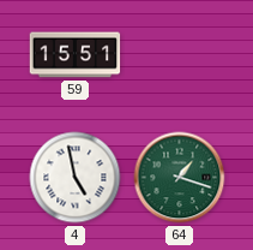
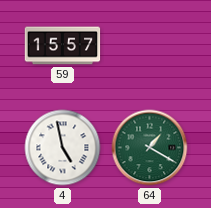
59: 15:51 -> 15:57
64: 1:18 -> 1:20
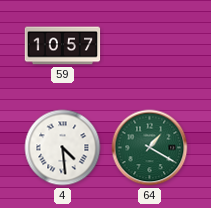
59: 15:57 -> 10:57
4: 4:58 -> 4:29
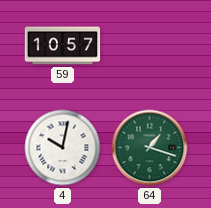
4: 4:29 -> 10:02
64: 1:20 -> 1:18
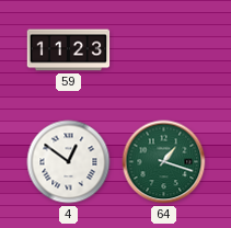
59: 10:57 -> 11:23
4: 10:02 -> 12:51
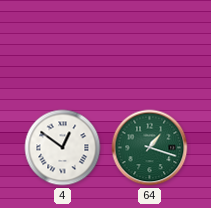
59: 11:23 -> none
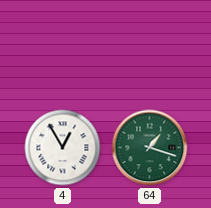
4: 12:51 -> 12:55
